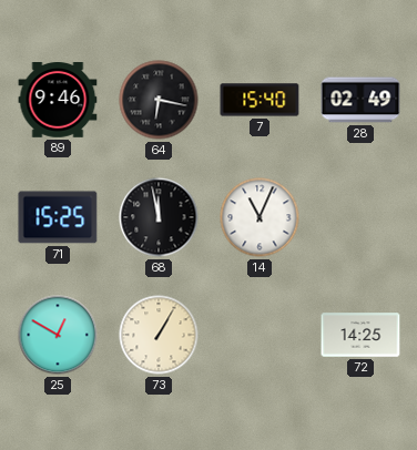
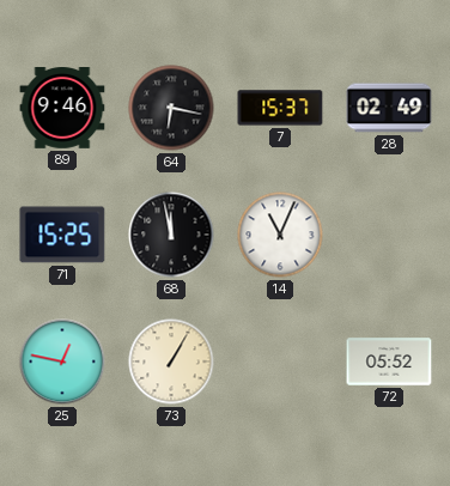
7: 15:40 -> 15:37
25: 12:50 -> 12:47
72: 14:25 -> 05:52
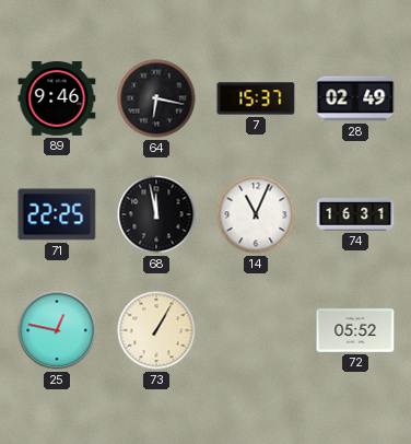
71: 15:25 -> 22:25
74: none -> 16:31
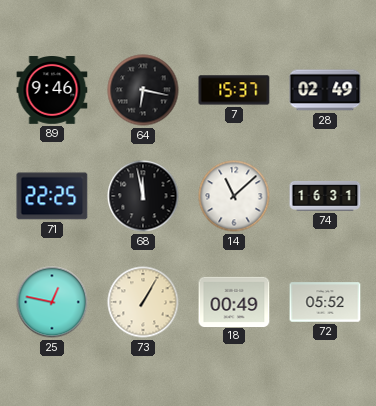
14: 11:04 -> 11:08
18: none -> 00:49
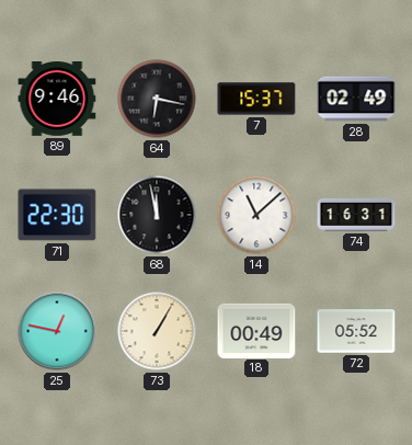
71: 22:25 -> 22:30
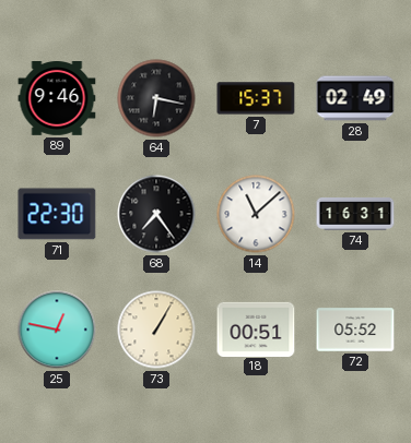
68: 11:58 -> 7:24
18: 00:49 -> 00:51
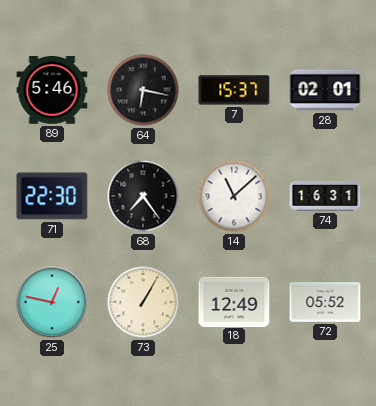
89: 9:46 -> 5:46
28: 02:49 -> 02:01
18: 00:51 -> 12:49
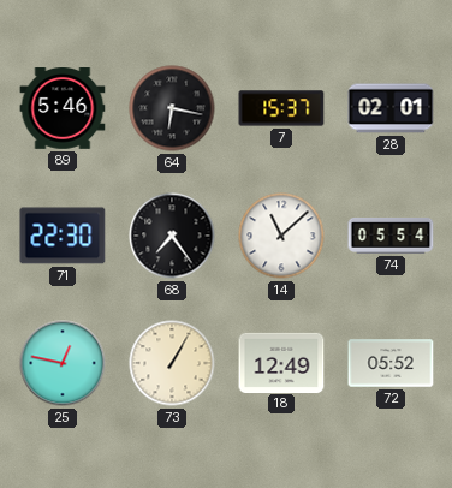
74: 16:31 -> 05:54
